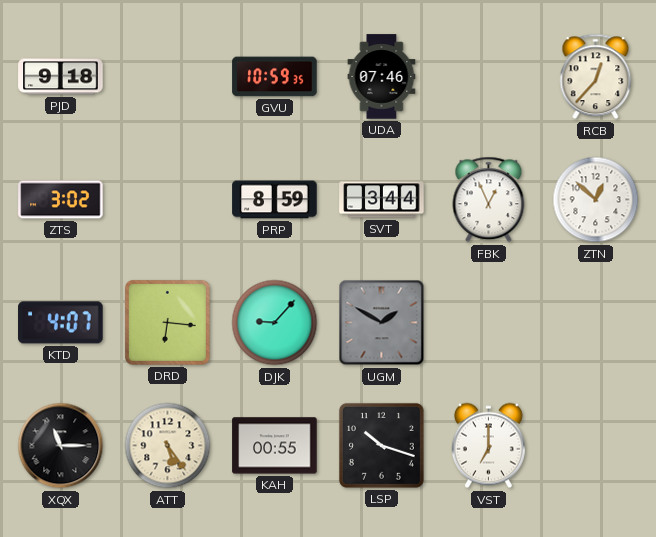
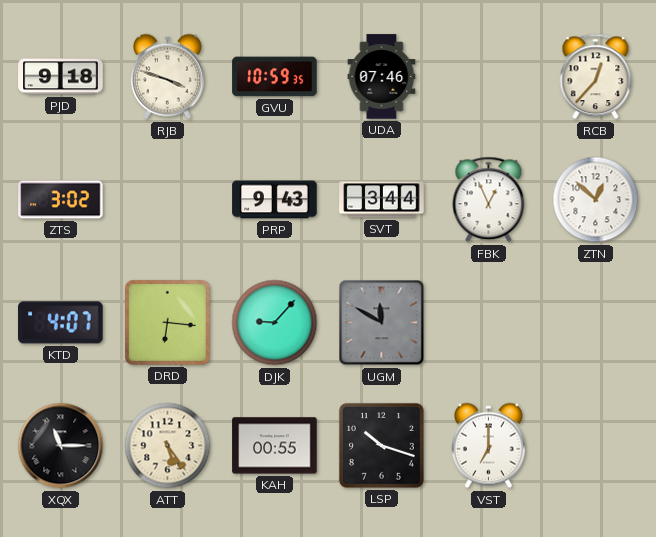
RJB: none -> 3:48
PRP: 8:59 -> 9:43
UGM: 1:50 -> 11:50
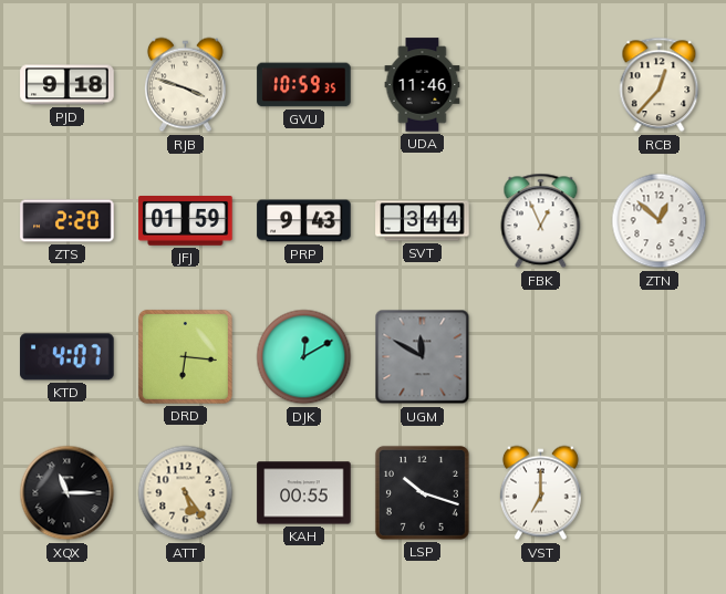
UDA: 07:46 -> 11:46
ZTS: 3:02 -> 2:20
JFJ: none -> 01:59
DJK: 9:07 -> 12:10
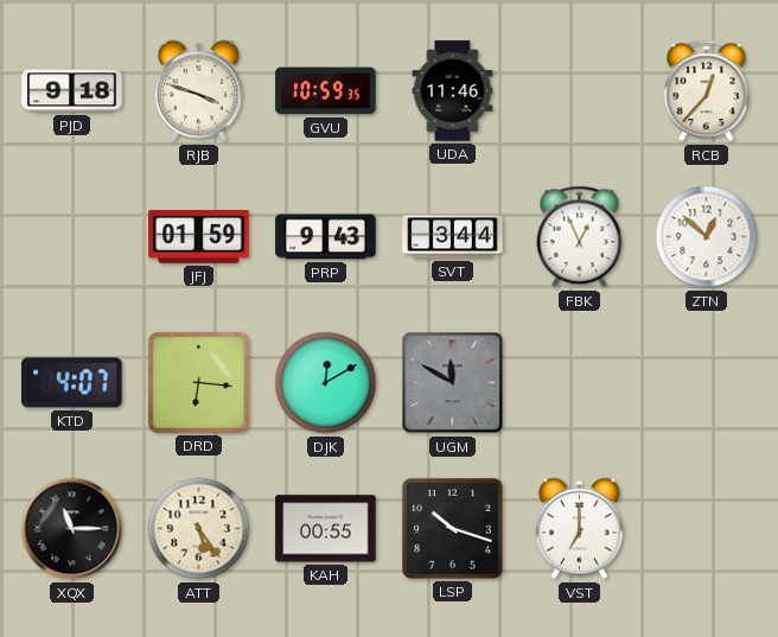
ZTS: 2:20 -> none
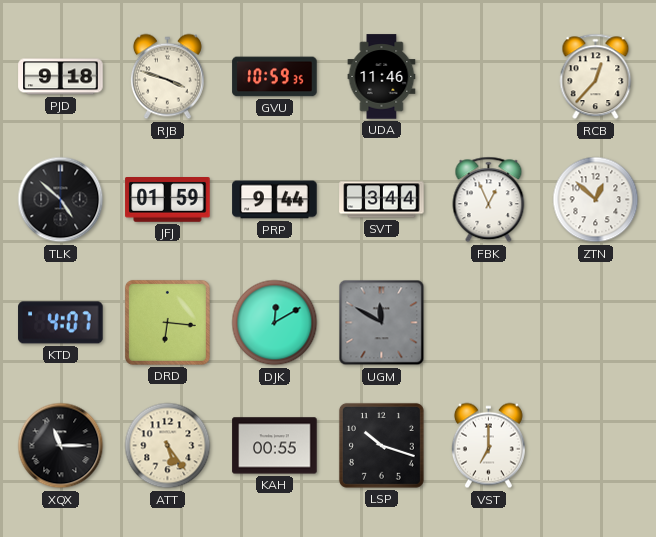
TLK: none -> 4:52
PRP: 9:43 -> 9:44
